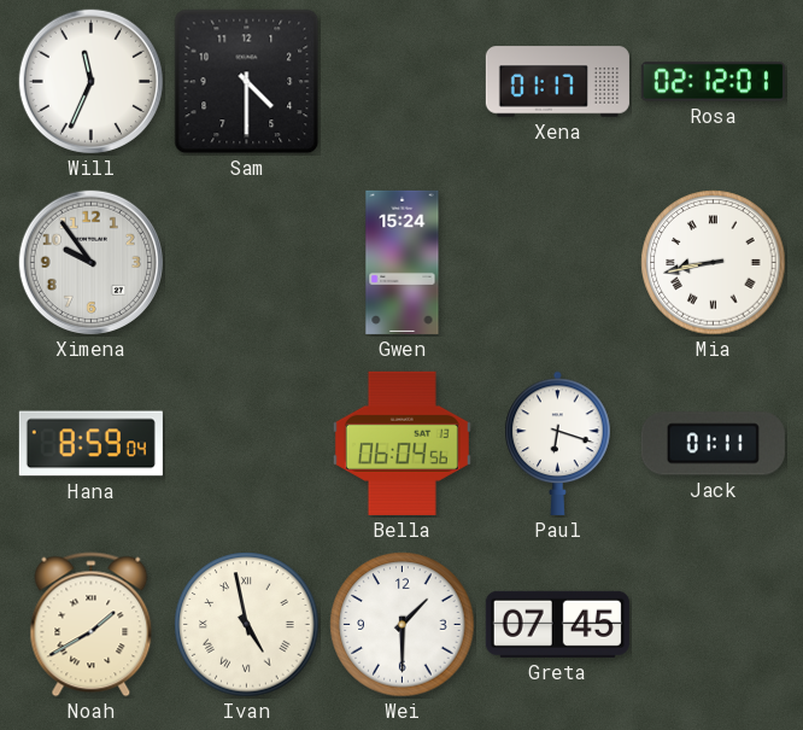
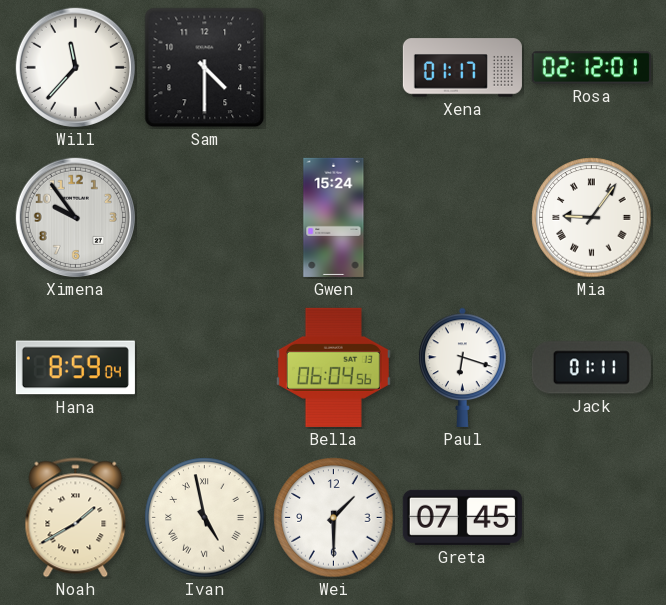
Will: 11:34 -> 11:37
Mia: 8:43 -> 9:06
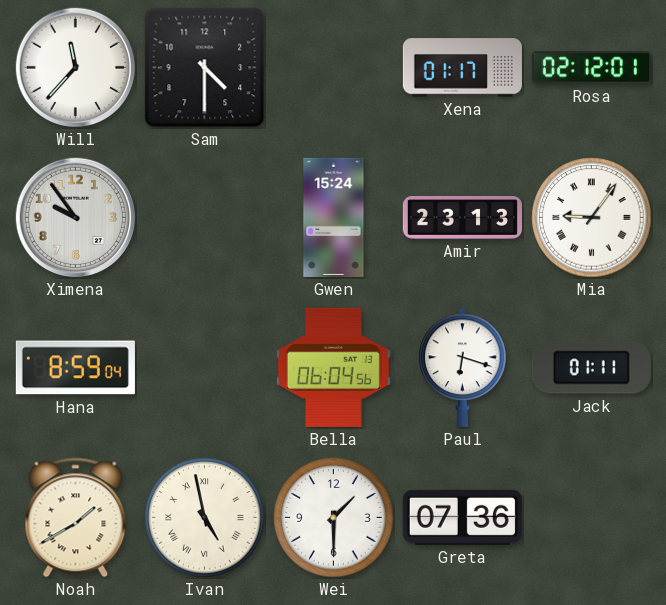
Amir: none -> 23:13
Greta: 07:45 -> 07:36
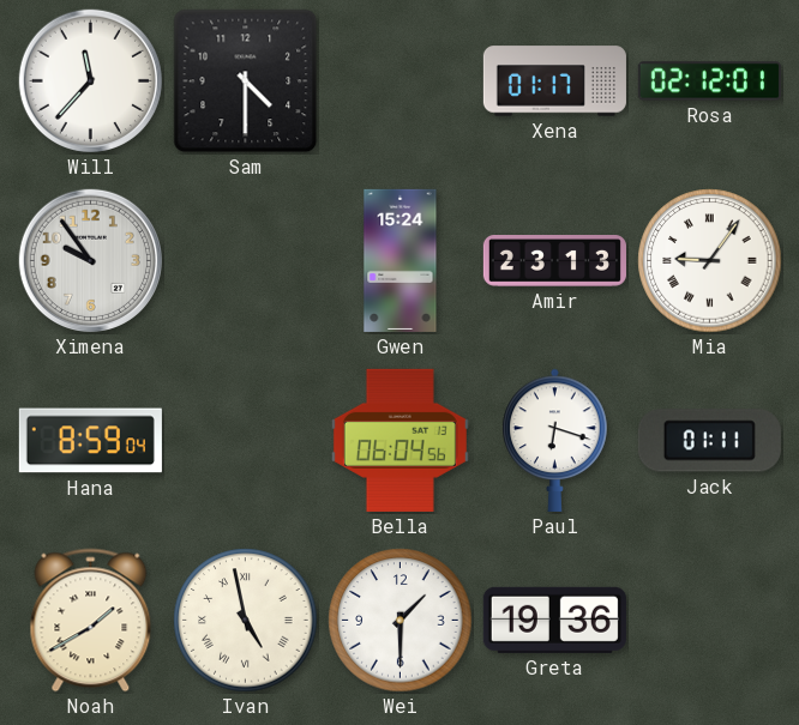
Greta: 07:36 -> 19:36
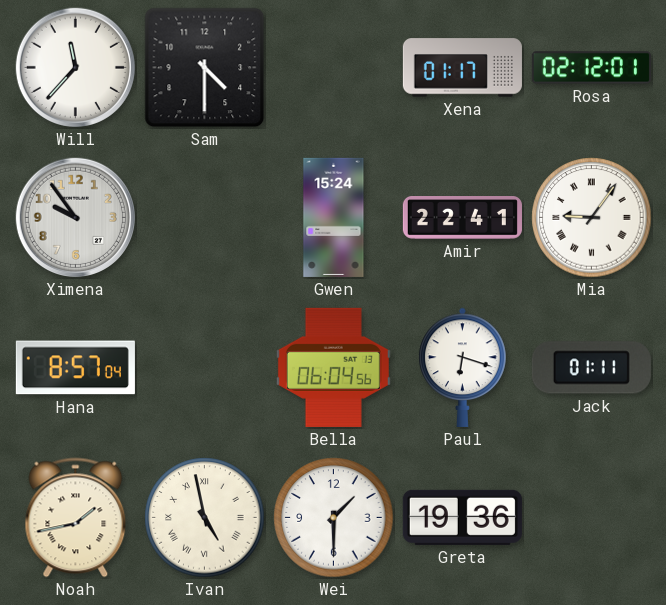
Amir: 23:13 -> 22:41
Hana: 8:59 -> 8:57
Noah: 1:40 -> 1:43
